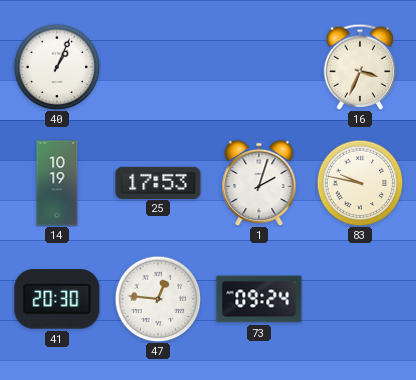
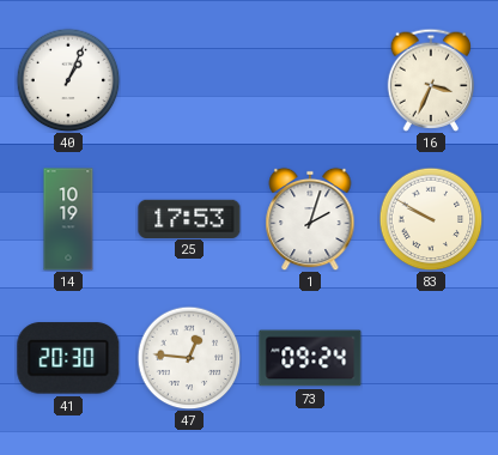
83: 9:47 -> 9:50
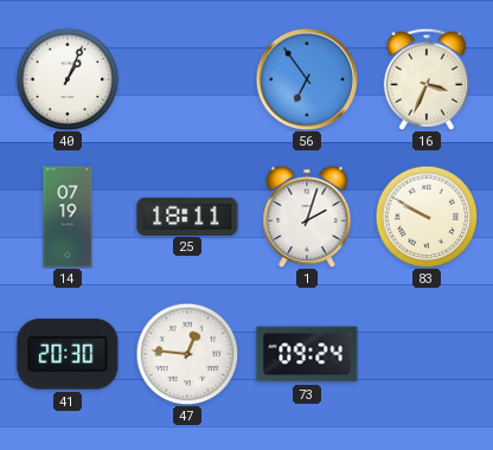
56: none -> 6:54
14: 10:19 -> 07:19
25: 17:53 -> 18:11
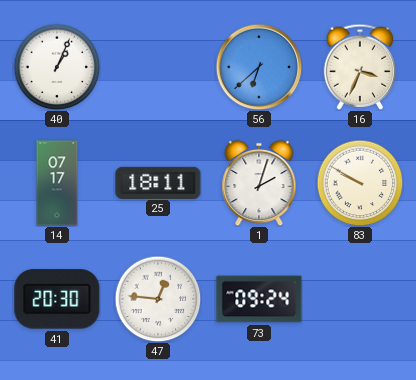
56: 6:54 -> 6:38
14: 07:19 -> 07:17
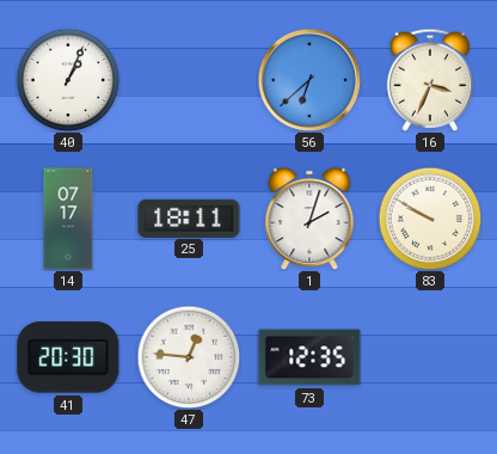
73: 09:24 -> 12:35
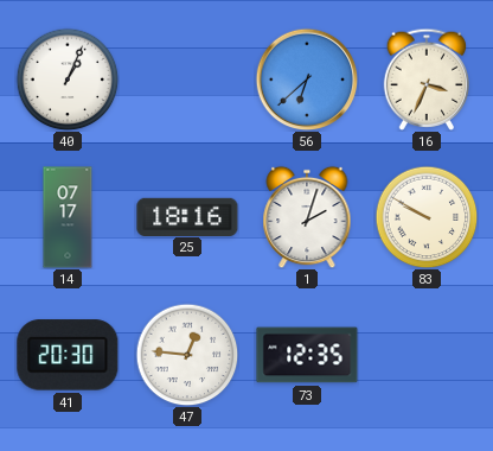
25: 18:11 -> 18:16
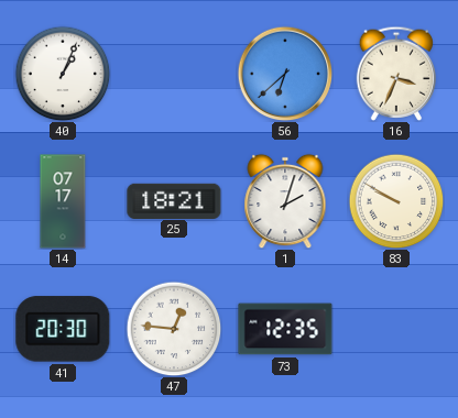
25: 18:16 -> 18:21
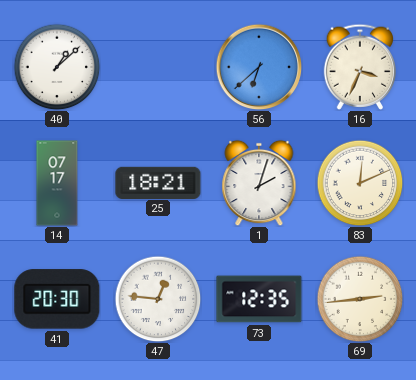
40: 1:04 -> 1:08
83: 9:50 -> 12:11
69: none -> 2:44
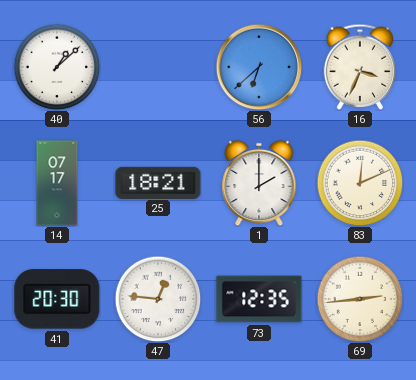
1: 2:03 -> 2:00
